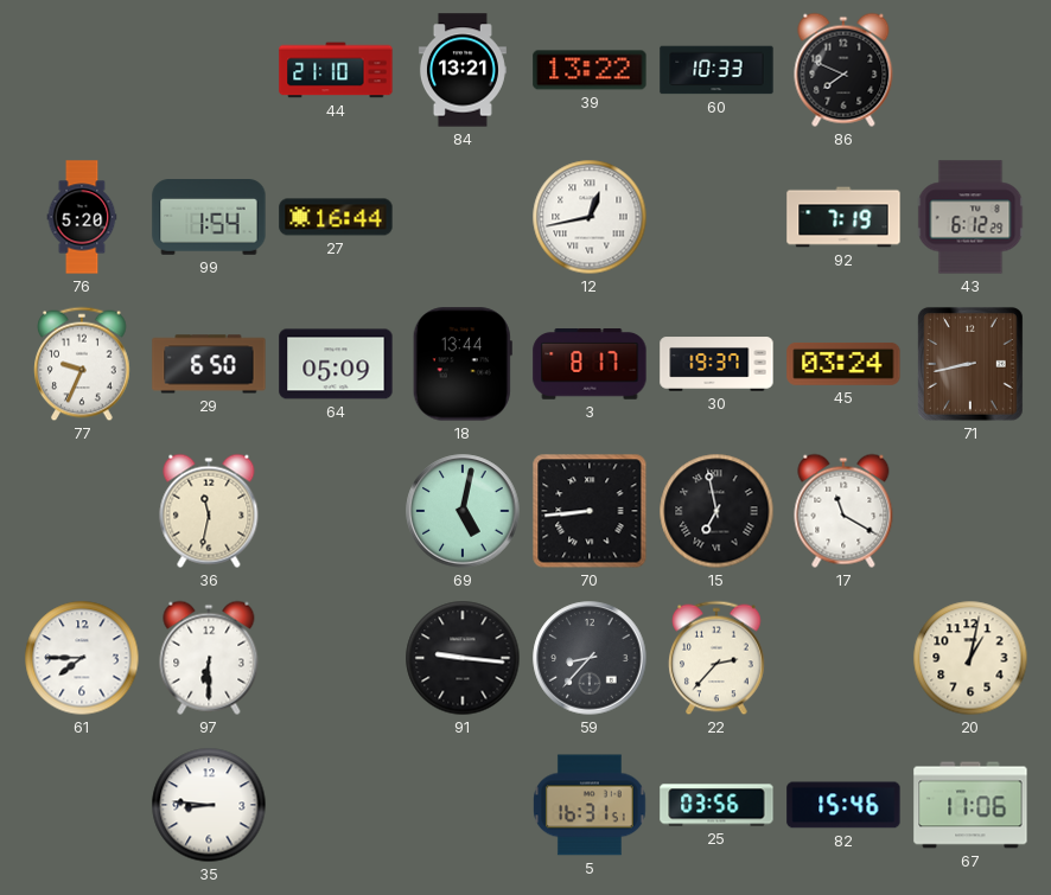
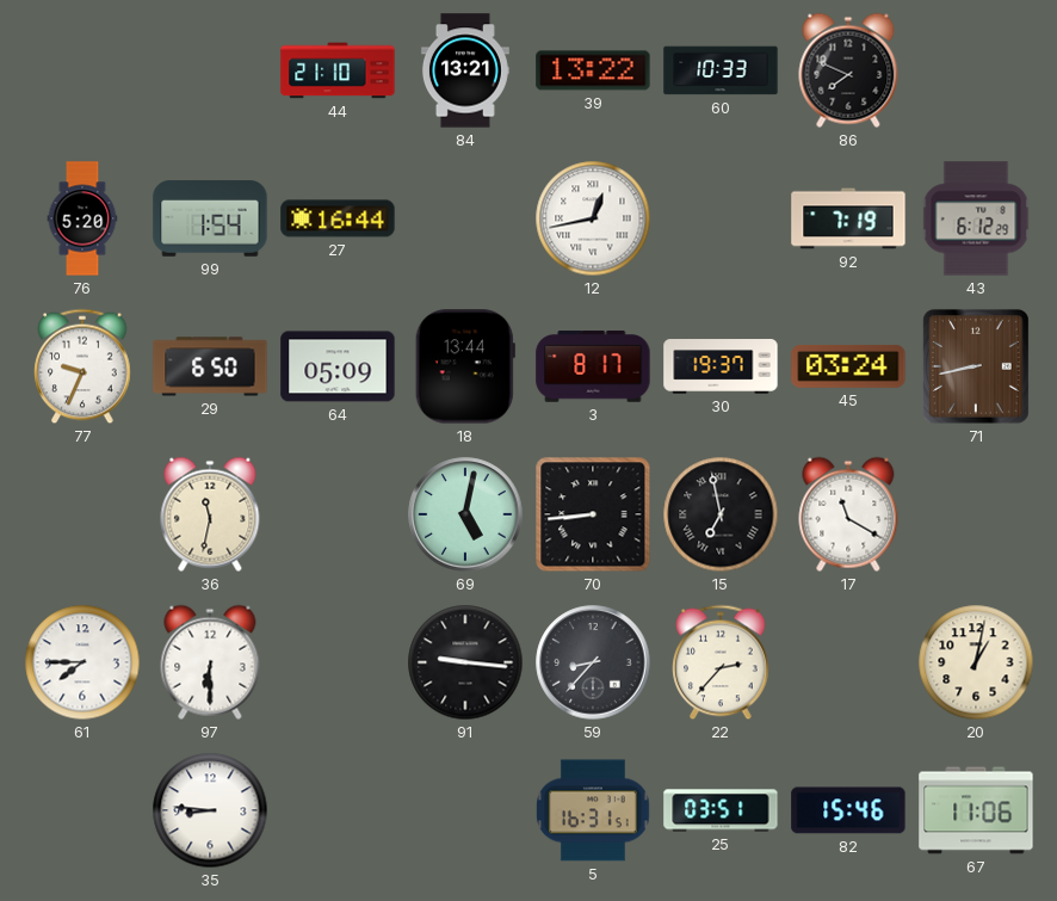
25: 03:56 -> 03:51
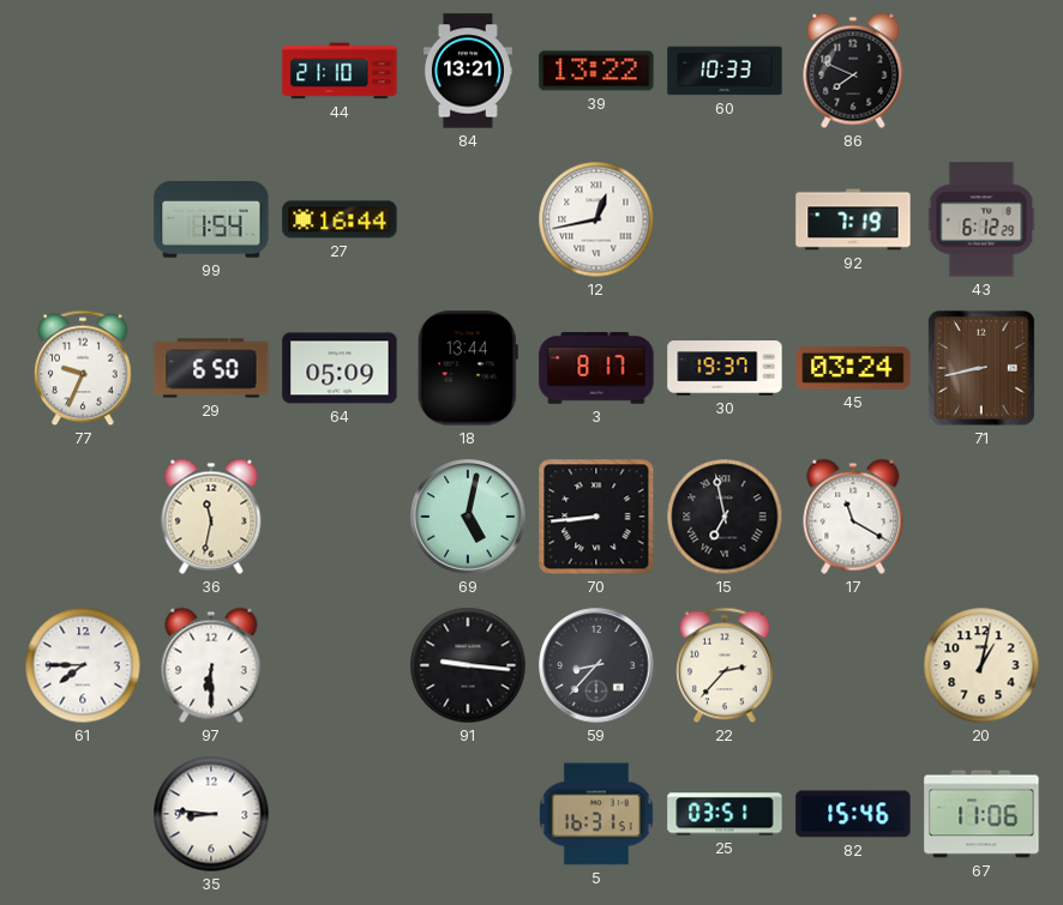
76: 5:20 -> none
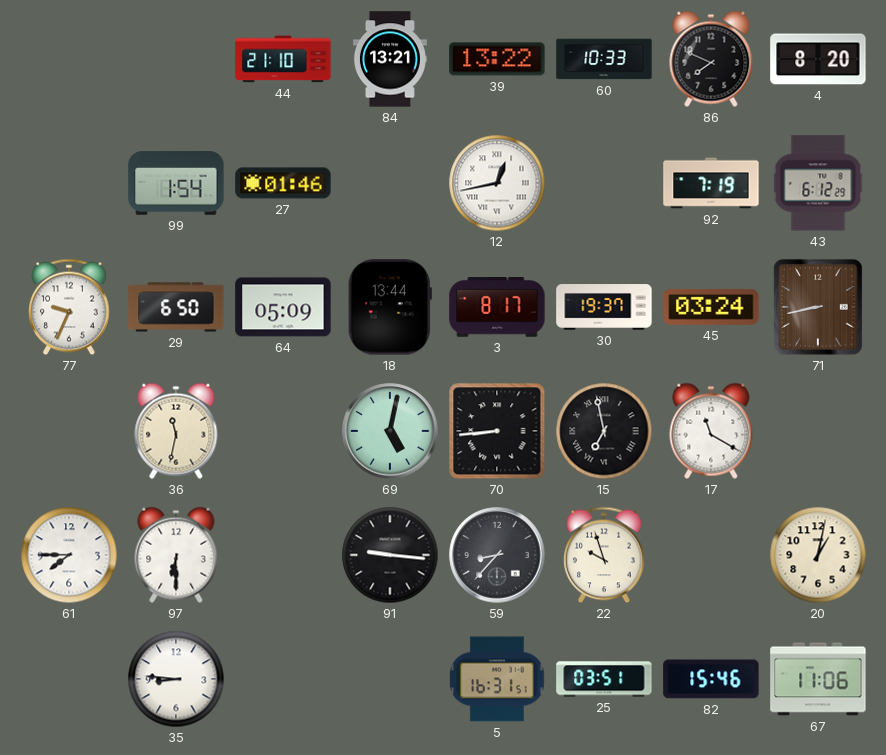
4: none -> 8:20
27: 16:44 -> 01:46
22: 2:37 -> 9:57
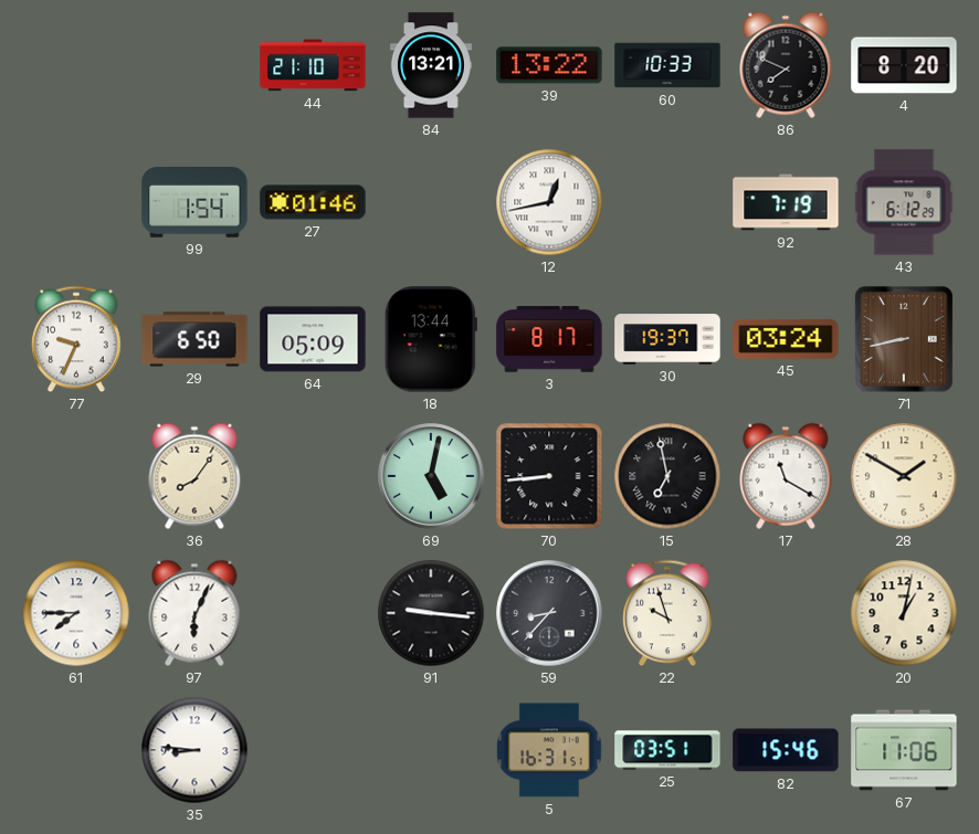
36: 11:32 -> 8:06
28: none -> 1:50
97: 6:30 -> 6:04
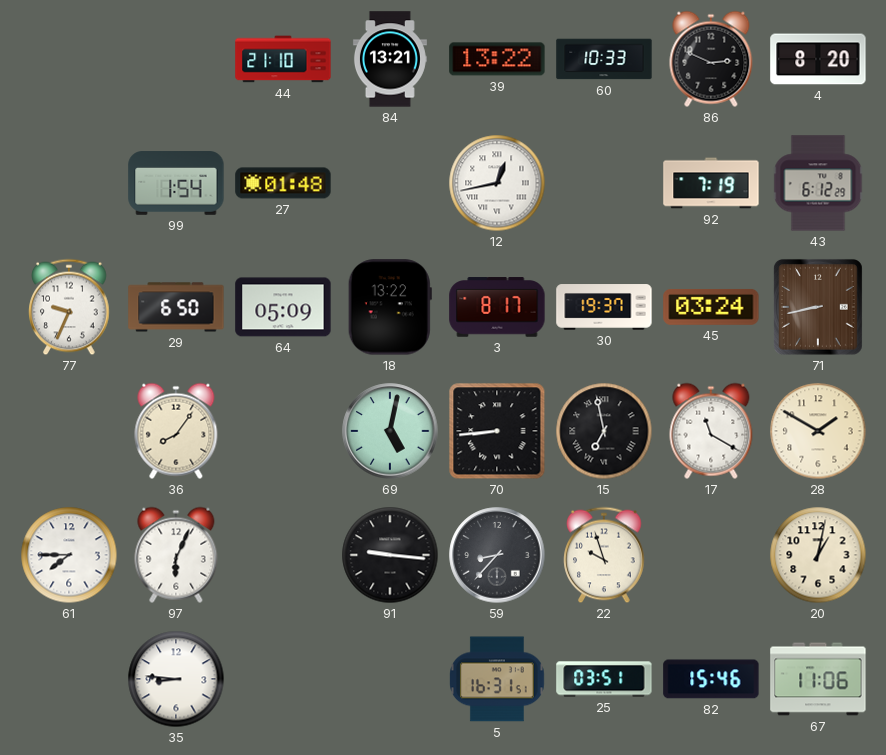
86: 7:49 -> 2:49
27: 01:46 -> 01:48
18: 13:44 -> 13:22
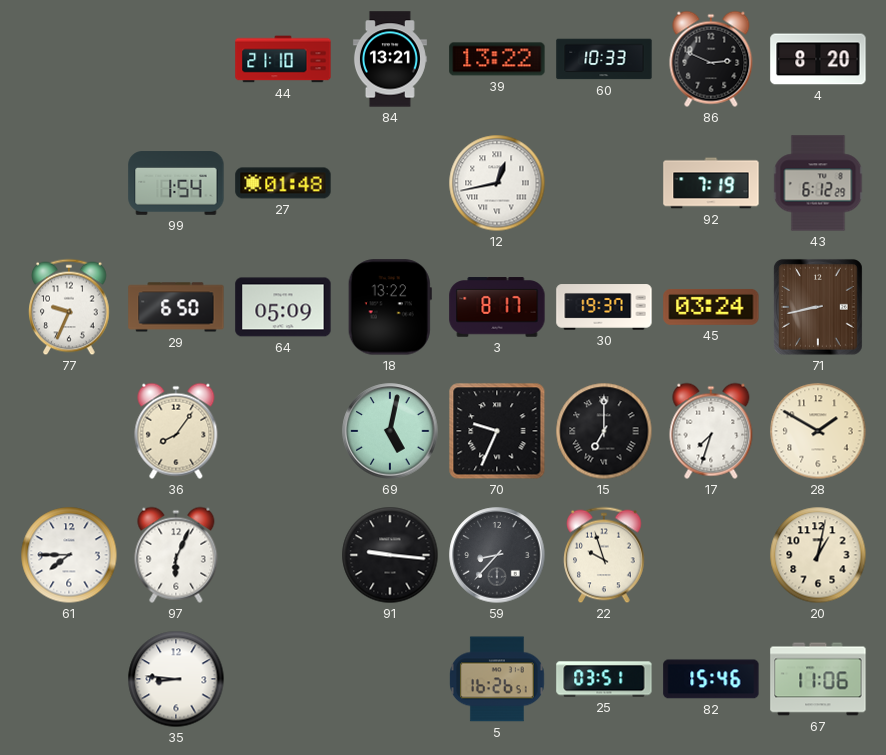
70: 8:44 -> 9:34
15: 6:58 -> 7:00
17: 11:20 -> 7:33
5: 16:31 -> 16:26
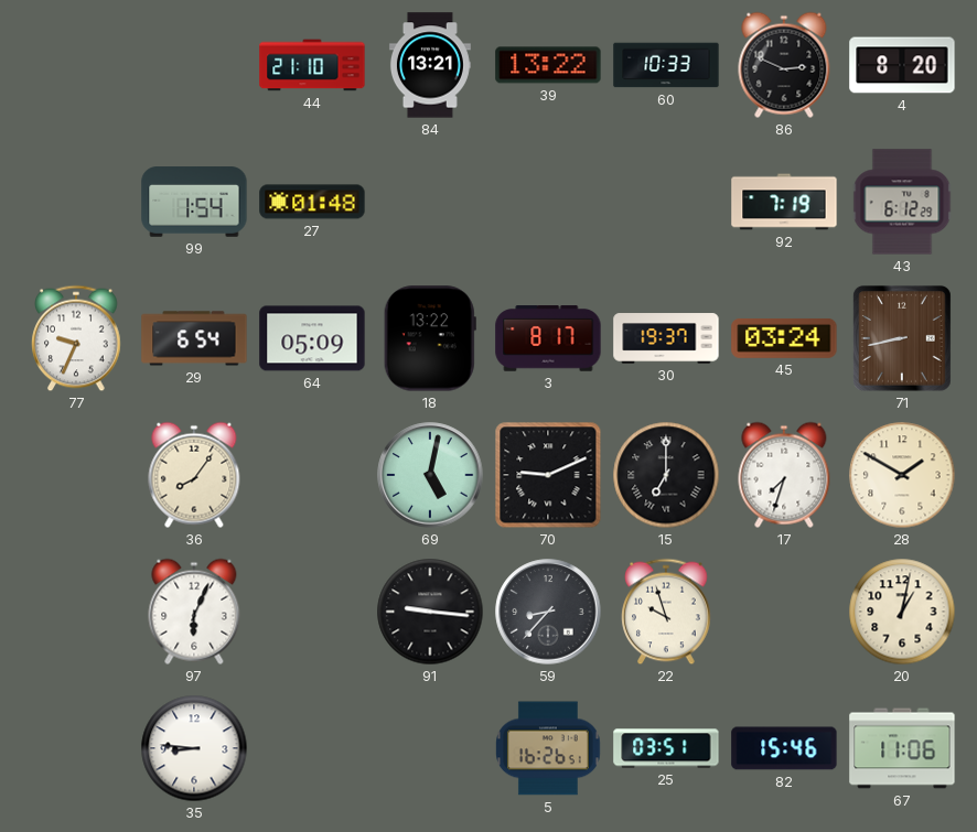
12: 12:43 -> none
29: 6:50 -> 6:54
70: 9:34 -> 9:11
61: 7:45 -> none
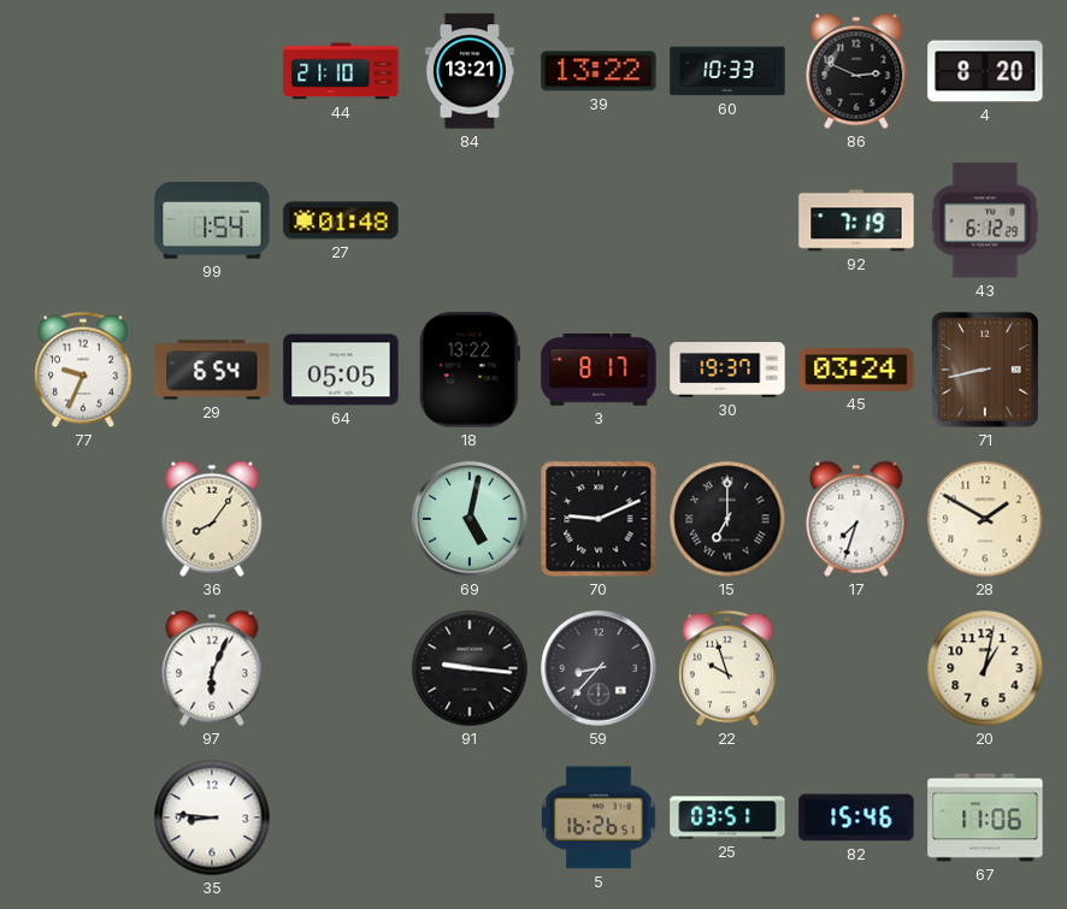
64: 05:09 -> 05:05
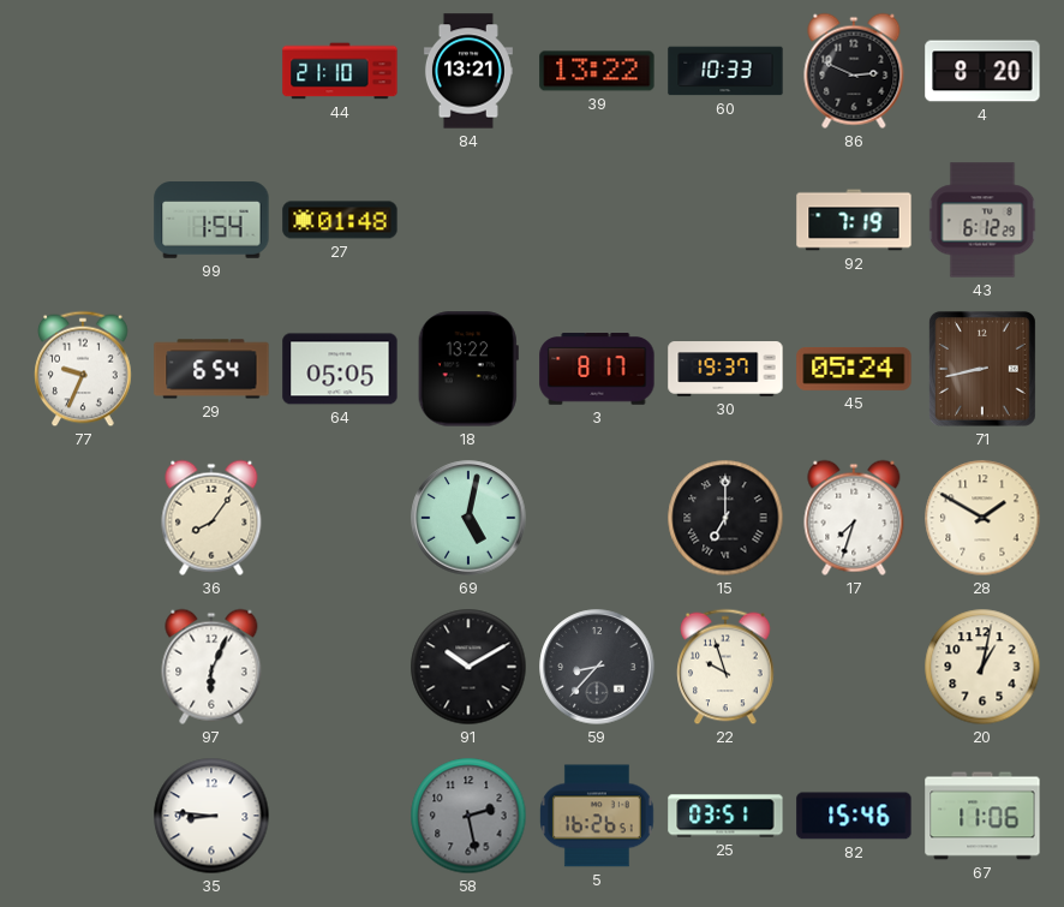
45: 03:24 -> 05:24
70: 9:11 -> none
91: 9:16 -> 10:10
58: none -> 2:28
